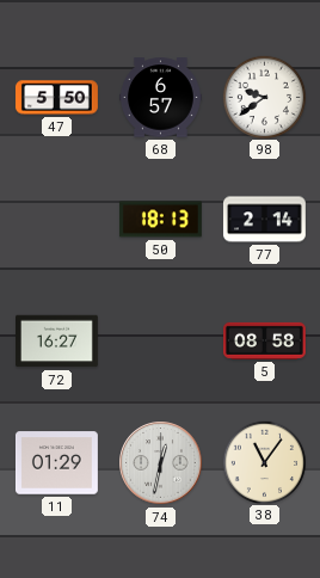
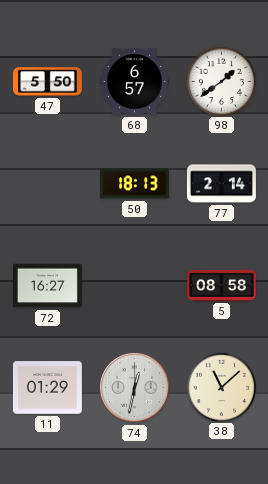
98: 9:39 -> 1:39
38: 11:06 -> 11:08
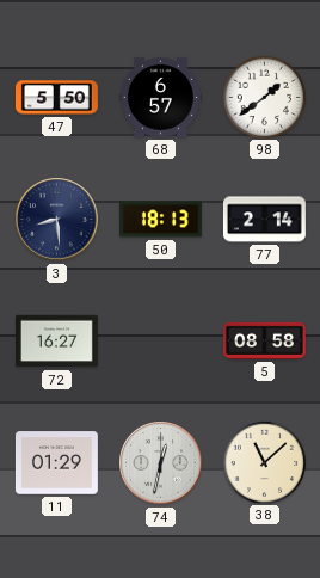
3: none -> 8:29
